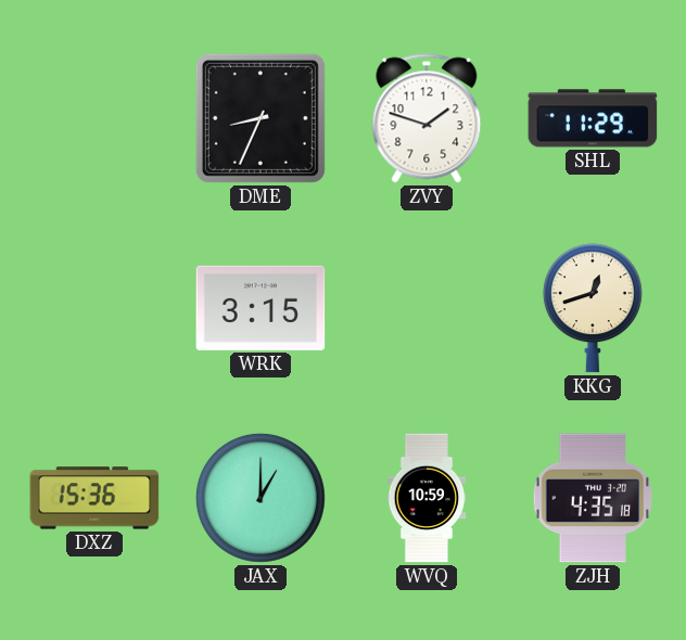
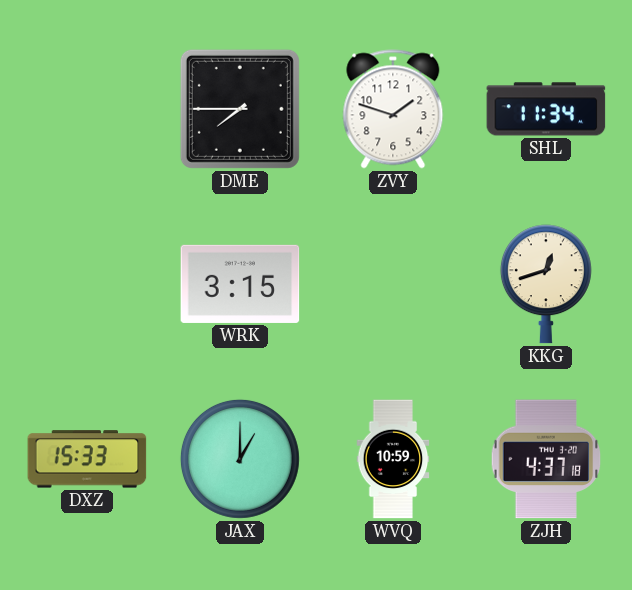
DME: 8:34 -> 7:45
SHL: 11:29 -> 11:34
DXZ: 15:36 -> 15:33
ZJH: 4:35 -> 4:37
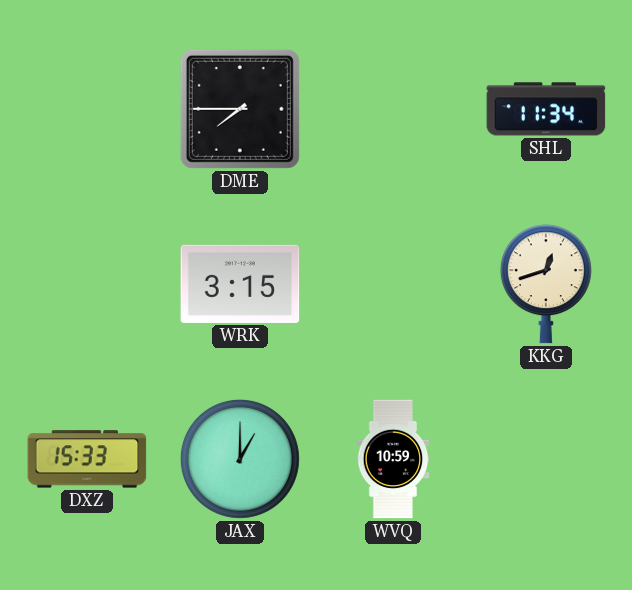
ZVY: 1:48 -> none
ZJH: 4:37 -> none
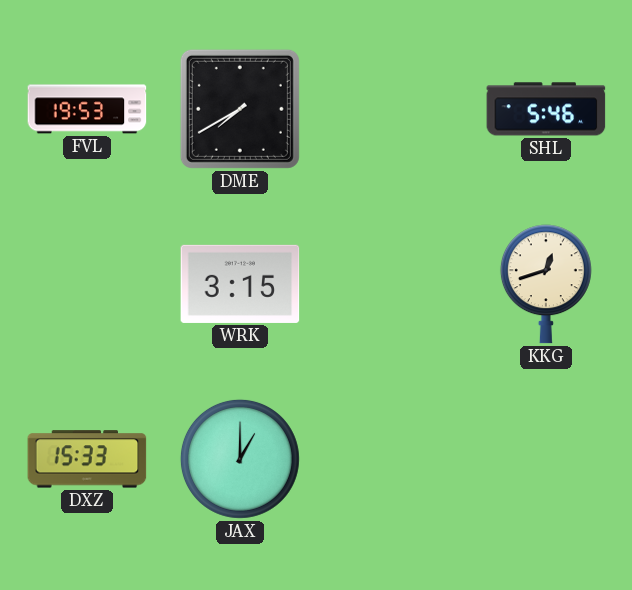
FVL: none -> 19:53
DME: 7:45 -> 7:40
SHL: 11:34 -> 5:46
WVQ: 10:59 -> none
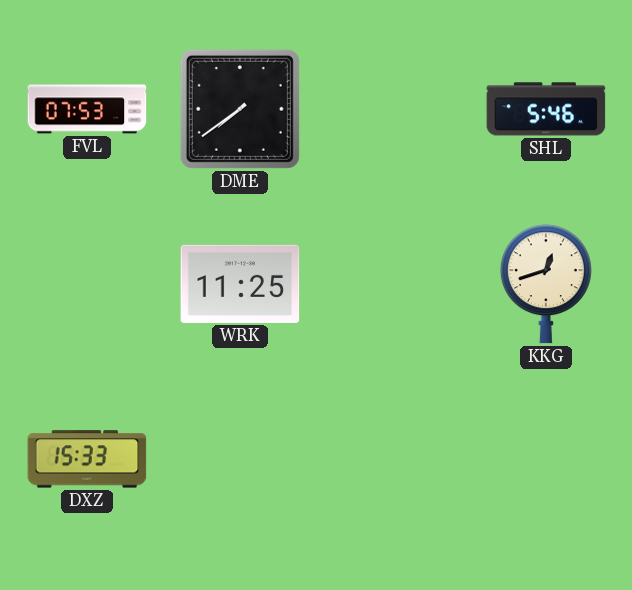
FVL: 19:53 -> 07:53
DME: 7:40 -> 7:39
WRK: 3:15 -> 11:25
JAX: 1:00 -> none
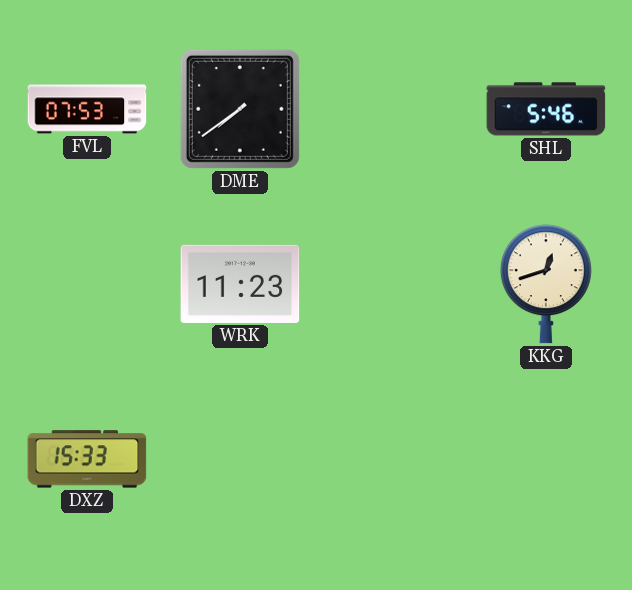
WRK: 11:25 -> 11:23
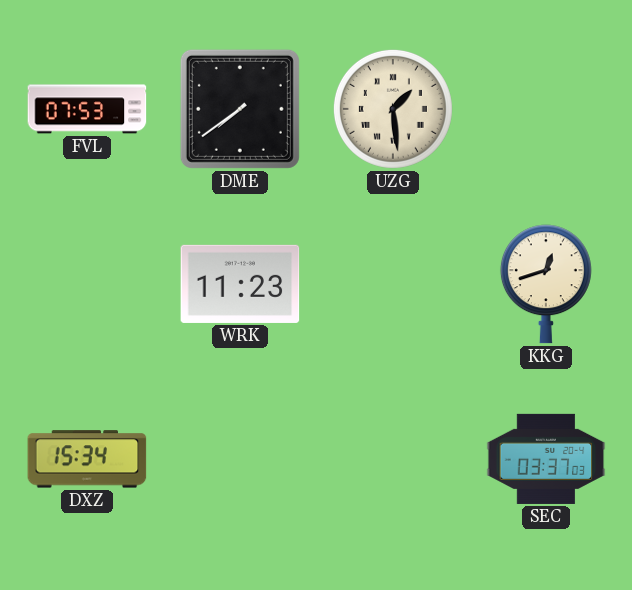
UZG: none -> 1:29
SHL: 5:46 -> none
DXZ: 15:33 -> 15:34
SEC: none -> 03:37
